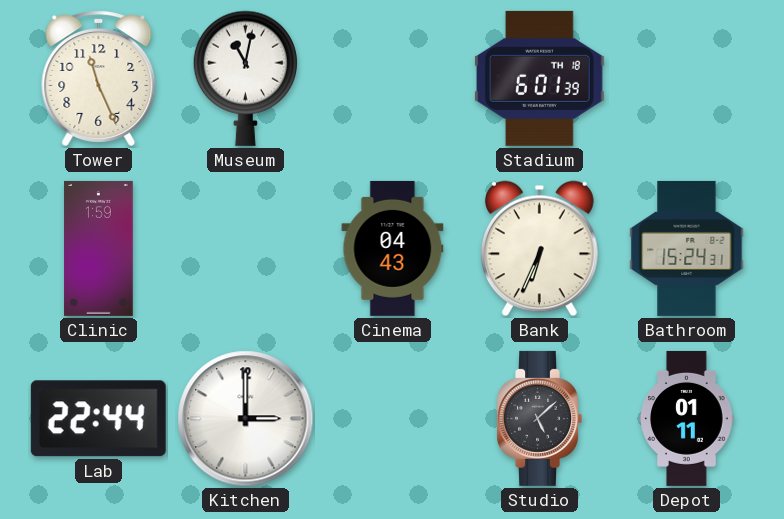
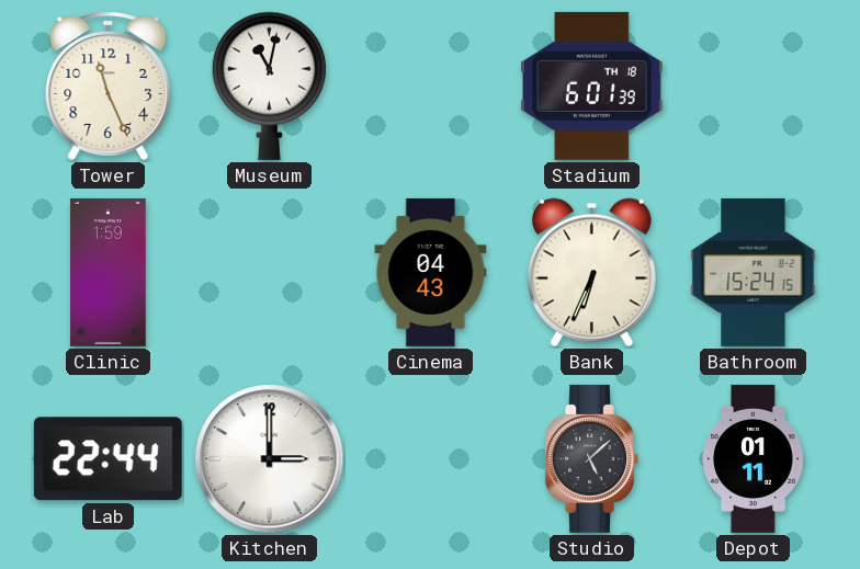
Bathroom: 15:24:31 -> 15:24:15
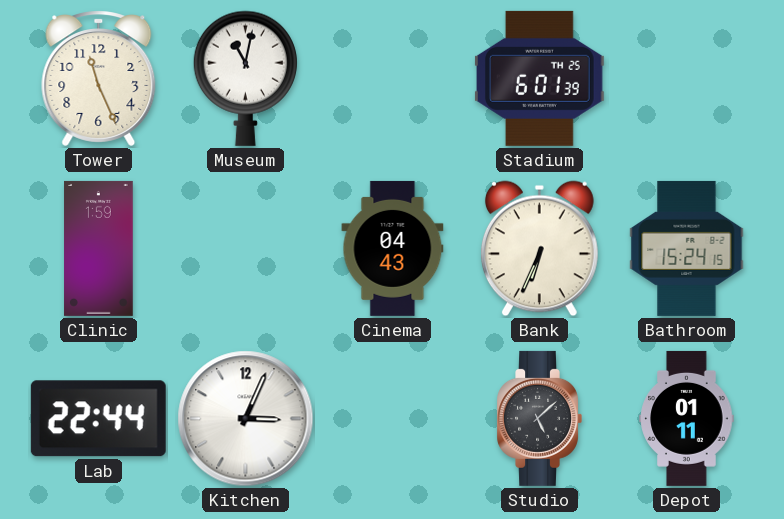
Stadium date: TH 18 -> TH 25
Kitchen: 3:00 -> 3:04
